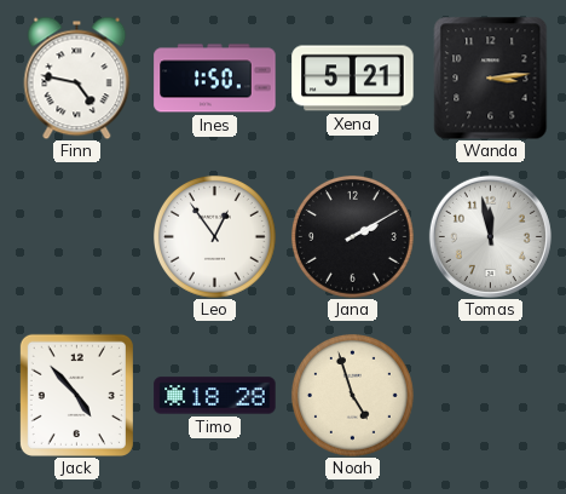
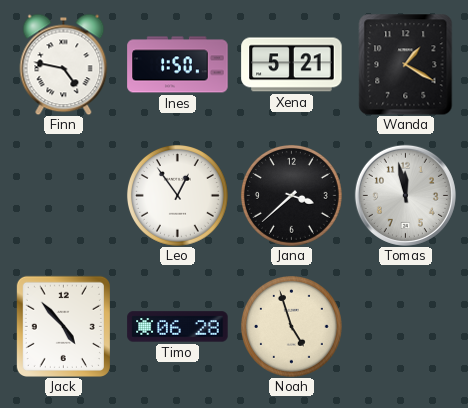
Wanda: 3:14 -> 1:20
Jana: 2:10 -> 3:38
Timo: 18:28 -> 06:28
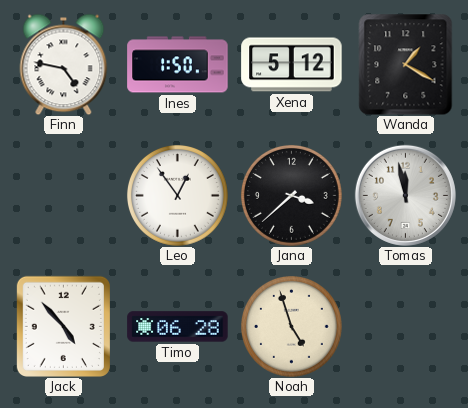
Xena: 5:21 -> 5:12
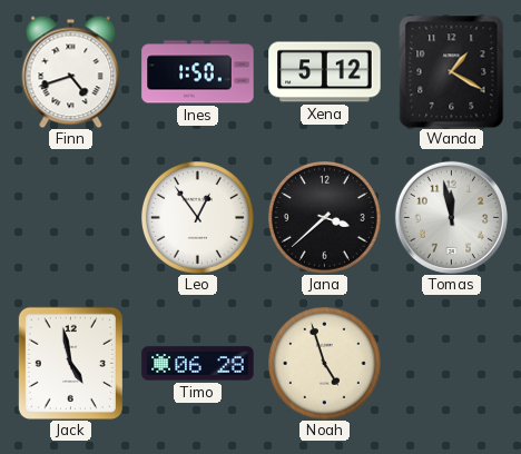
Finn: 4:47 -> 4:42
Jack: 4:53 -> 4:58
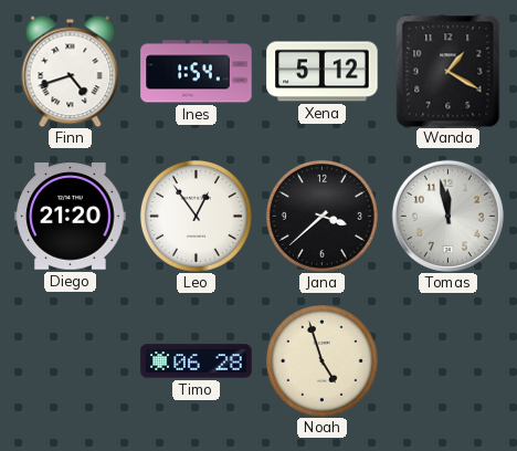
Ines: 1:50 -> 1:54
Diego: none -> 21:20
Jack: 4:58 -> none
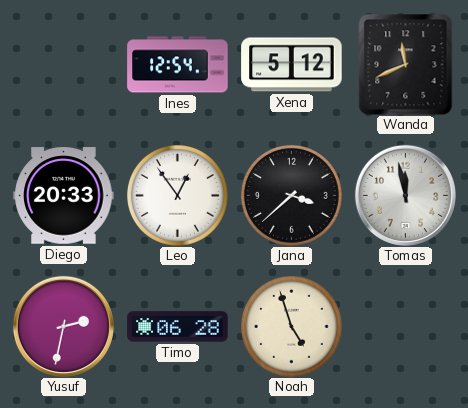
Finn: 4:42 -> none
Ines: 1:54 -> 12:54
Wanda: 1:20 -> 11:41
Diego: 21:20 -> 20:33
Yusuf: none -> 2:32
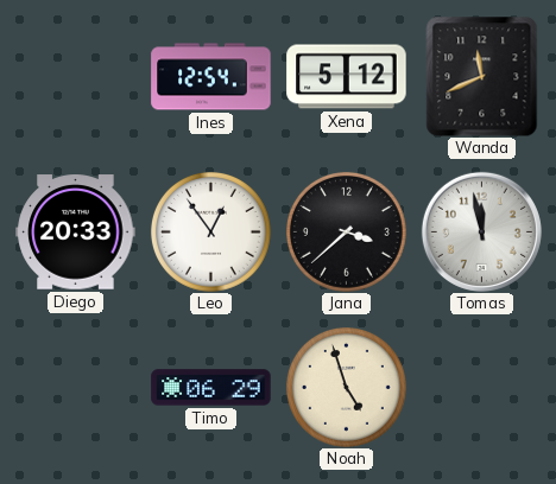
Yusuf: 2:32 -> none
Timo: 06:28 -> 06:29
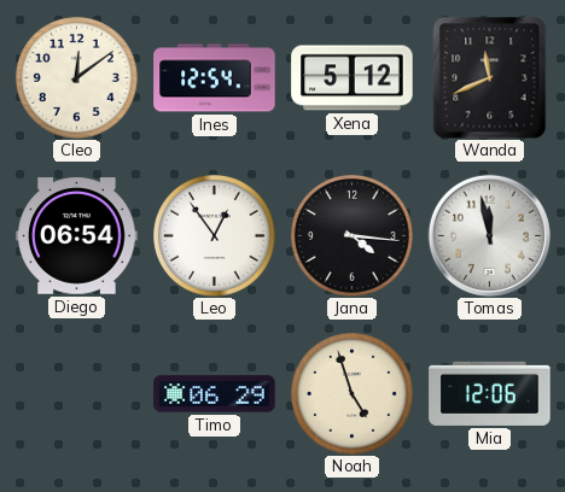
Cleo: none -> 12:09
Diego: 20:33 -> 06:54
Jana: 3:38 -> 4:16
Mia: none -> 12:06
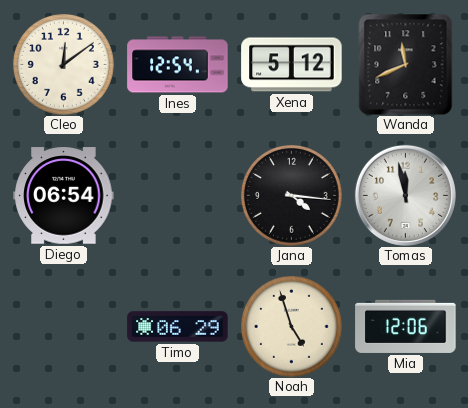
Leo: 12:54 -> none
